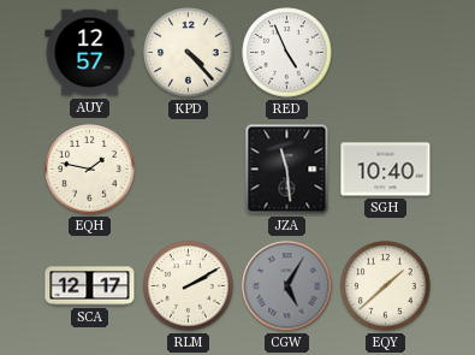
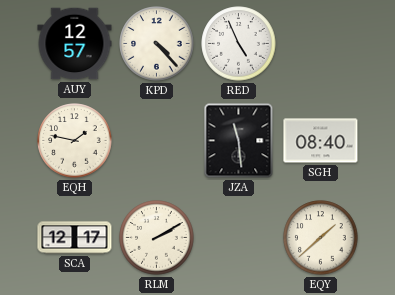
SGH: 10:40 -> 08:40
CGW: 5:05 -> none
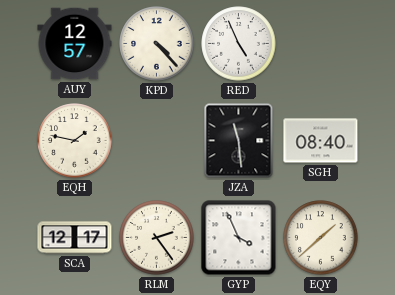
RLM: 2:10 -> 2:24
GYP: none -> 3:56
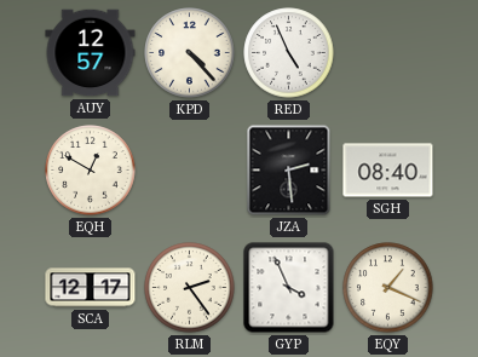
EQH: 1:47 -> 12:50
JZA: 11:29 -> 2:29
EQY: 1:38 -> 1:19
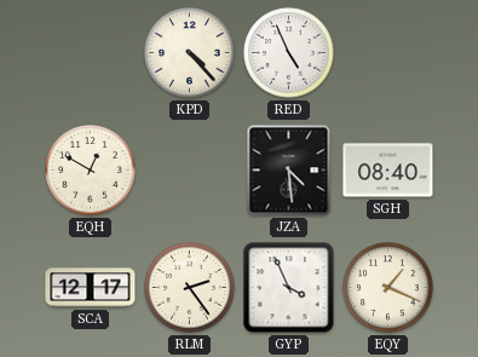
AUY: 12:57 -> none
JZA: 2:29 -> 4:29
